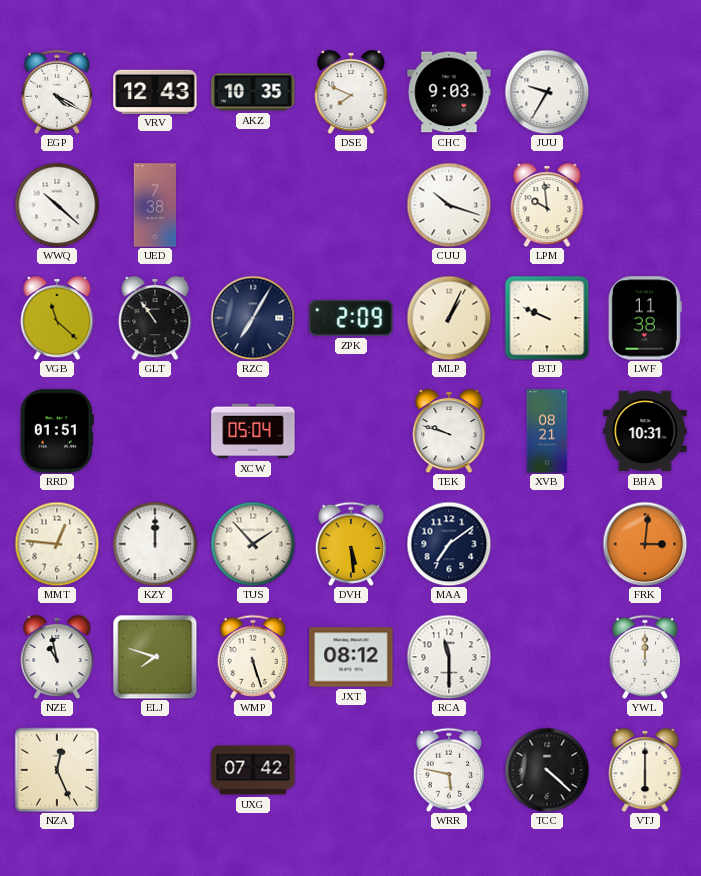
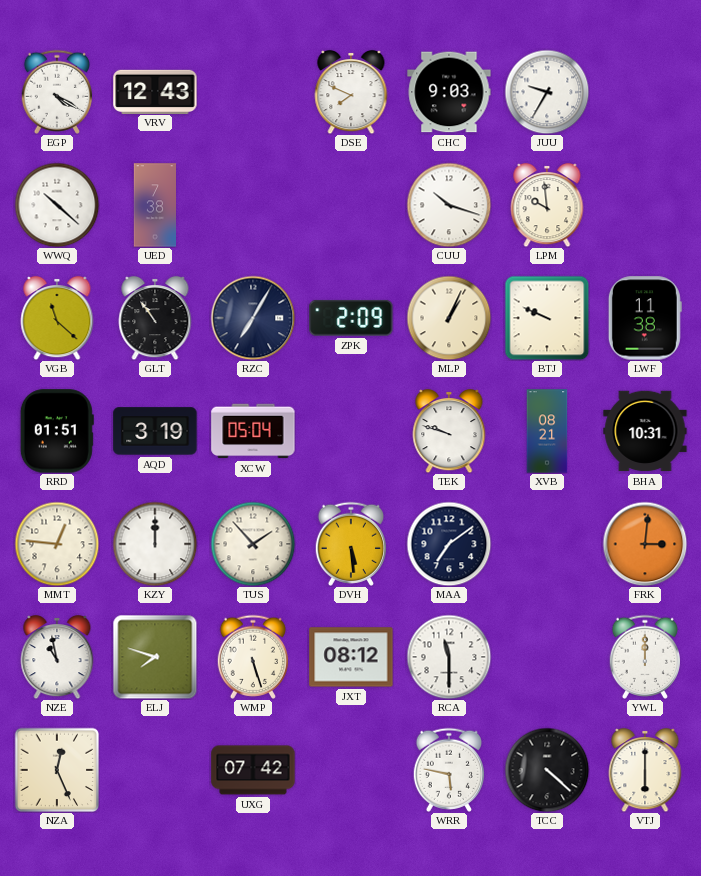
AKZ: 10:35 -> none
AQD: none -> 3:19
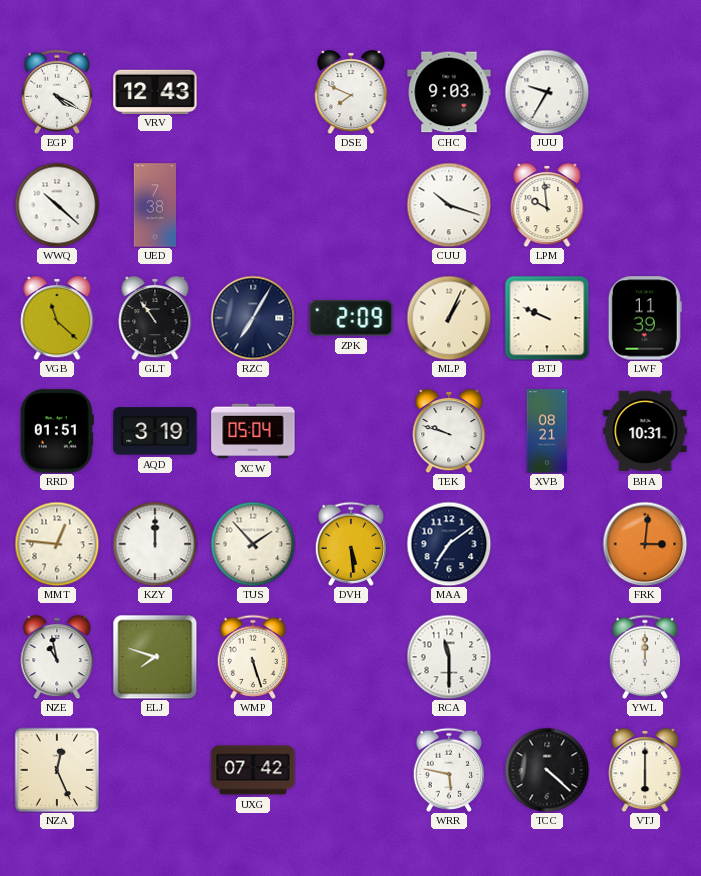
LWF: 11:38 -> 11:39
JXT: 08:12 -> none
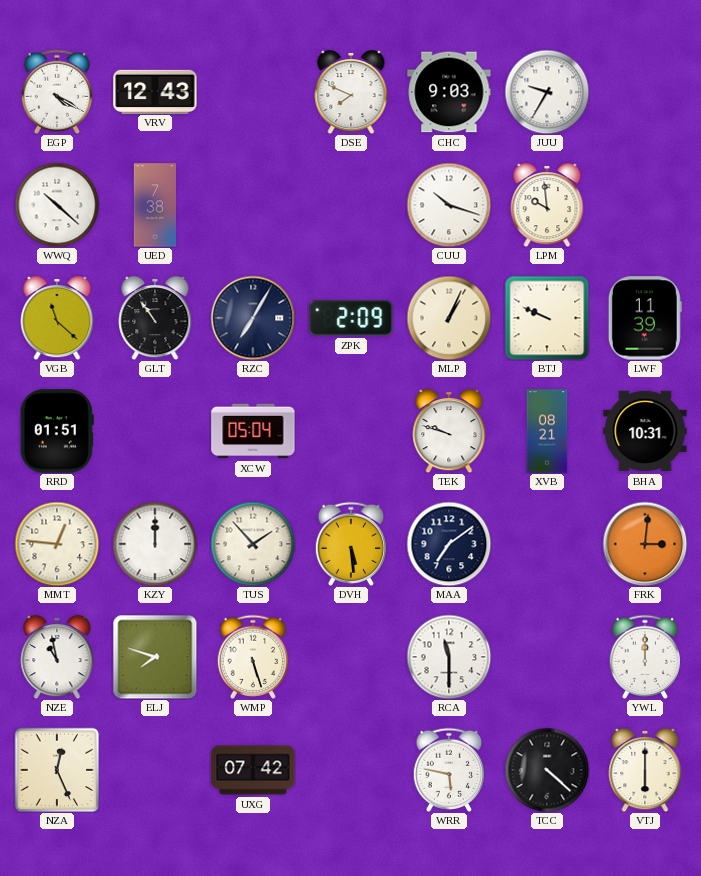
AQD: 3:19 -> none
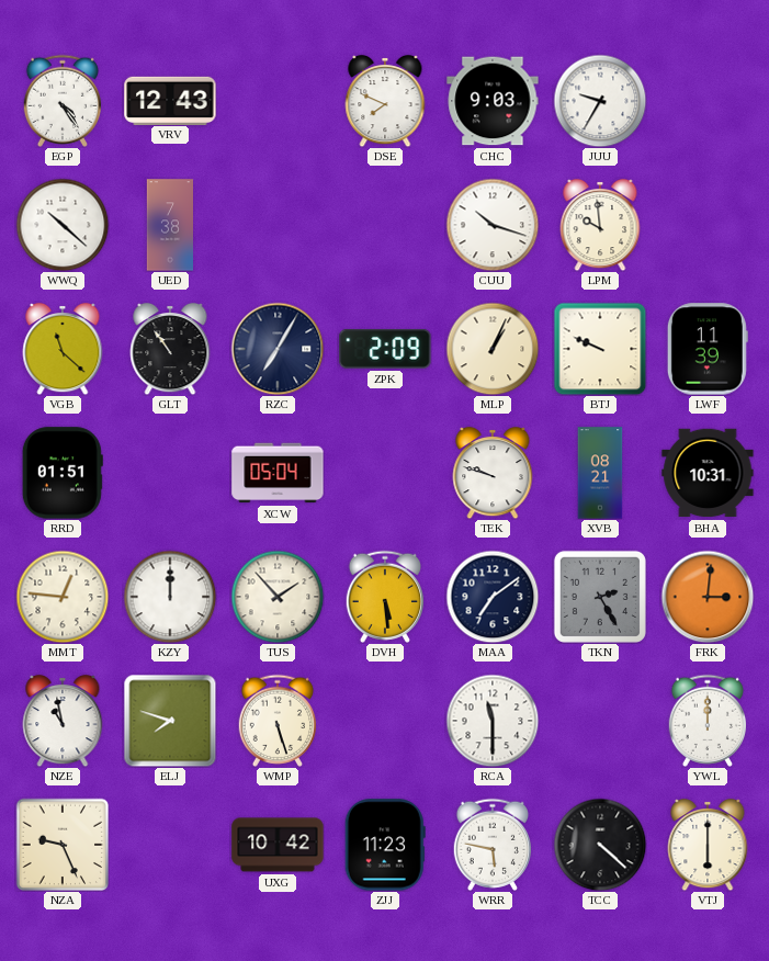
EGP: 4:20 -> 4:24
TKN: none -> 2:25
NZA: 12:26 -> 9:26
UXG: 07:42 -> 10:42
ZJJ: none -> 11:23
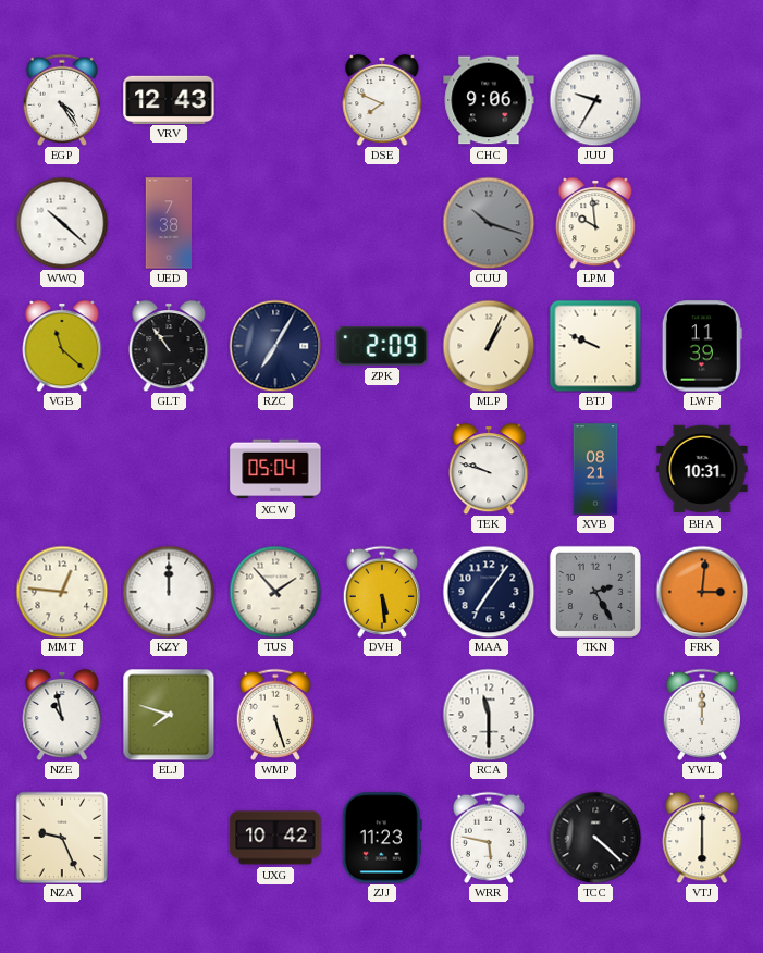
CHC: 9:03 -> 9:06
CUU dial: white -> grey
RRD: 01:51 -> none
MAA: 7:09 -> 7:06
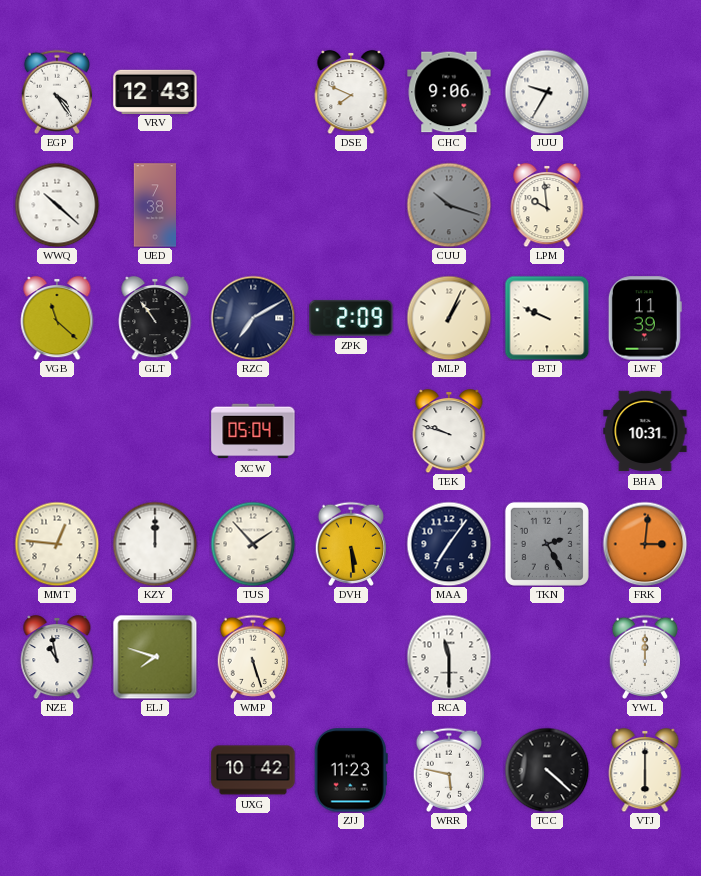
RZC: 7:05 -> 7:10
XVB: 08:21 -> none
NZA: 9:26 -> none
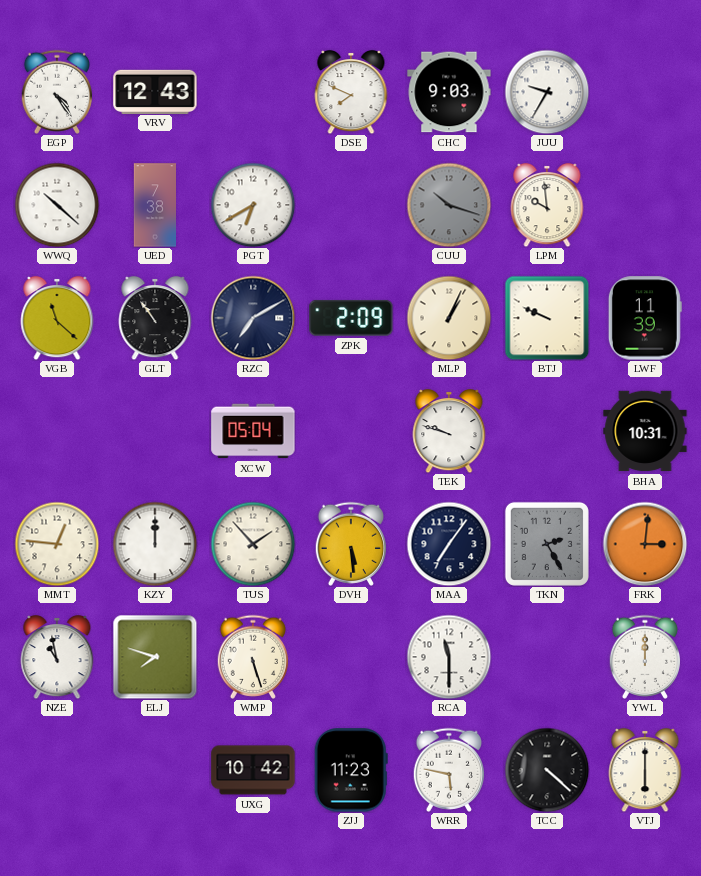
CHC: 9:06 -> 9:03
PGT: none -> 6:40
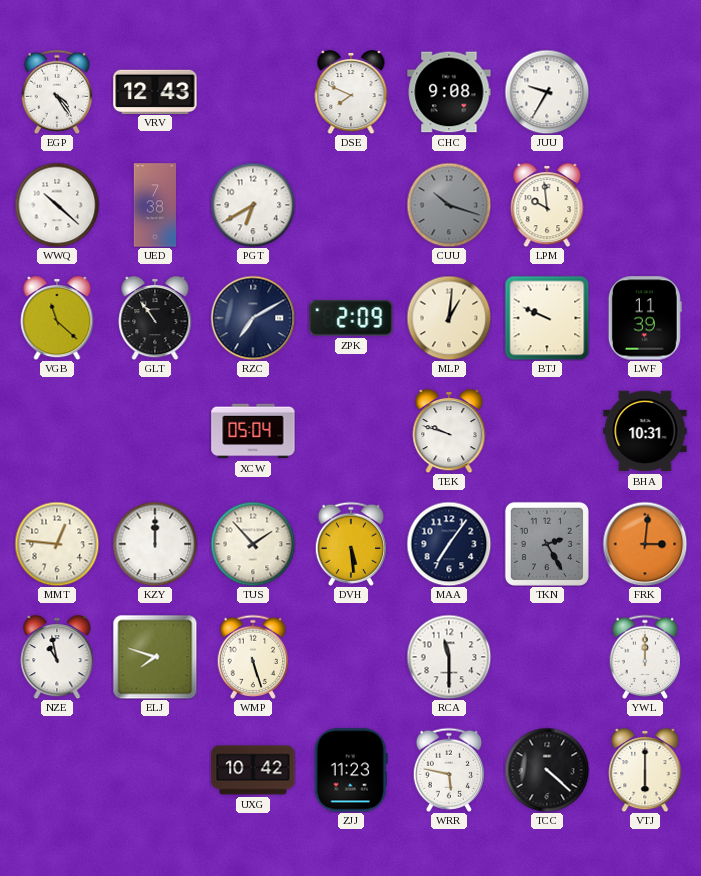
CHC: 9:03 -> 9:08
MLP: 1:04 -> 1:01
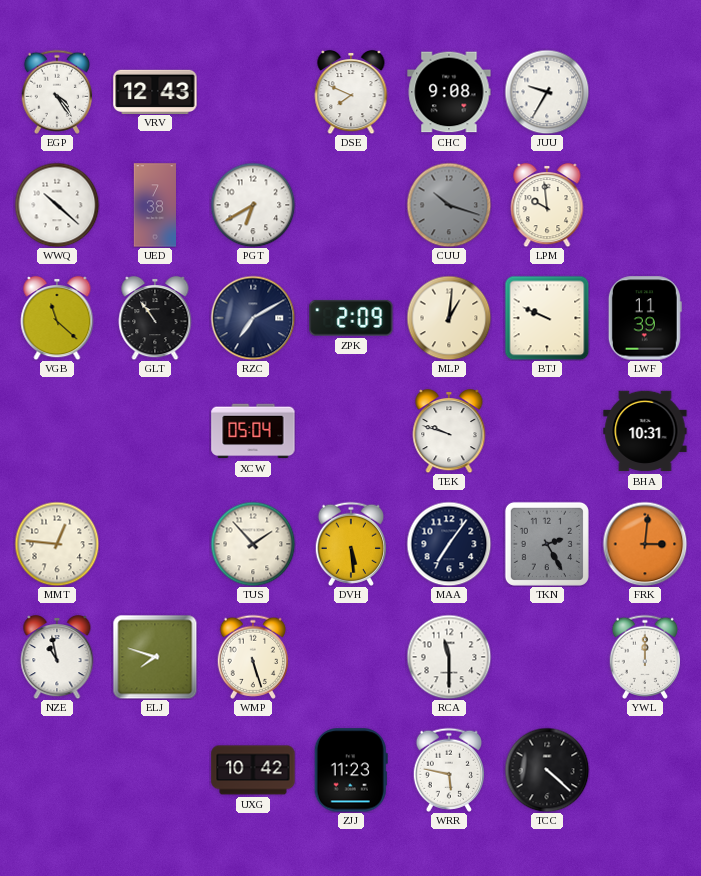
KZY: 12:00 -> none
VTJ: 6:00 -> none
